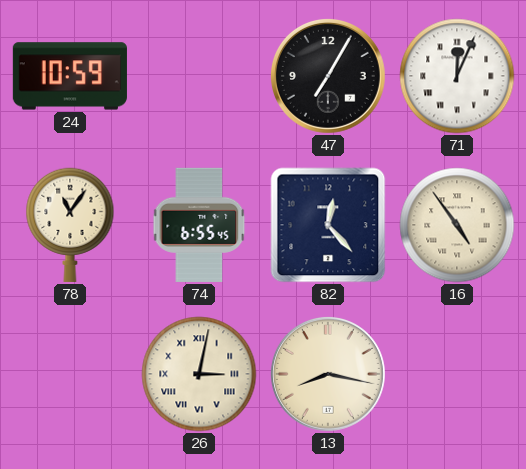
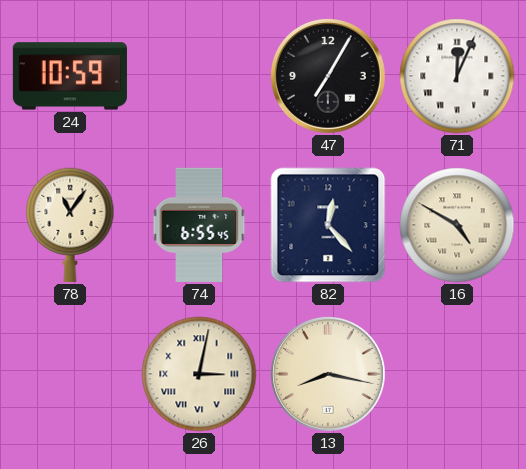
16: 4:54 -> 4:50
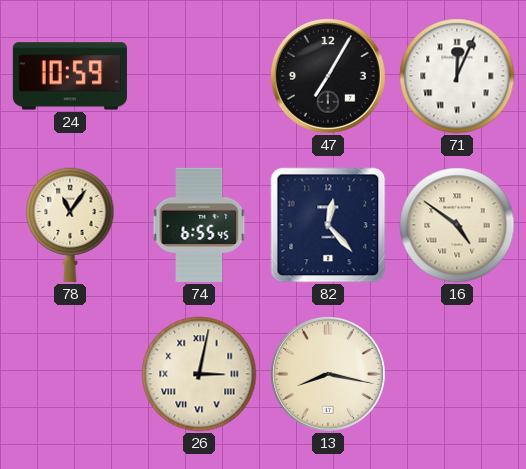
16: 4:50 -> 4:51
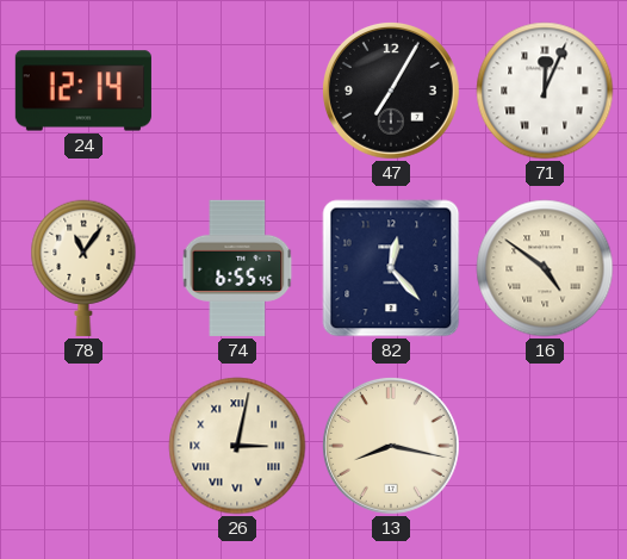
24: 10:59 -> 12:14
